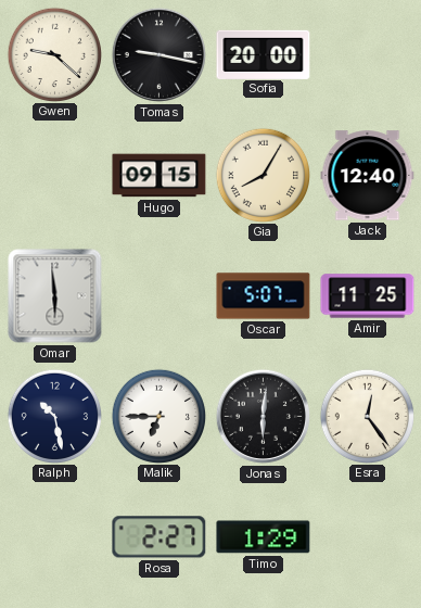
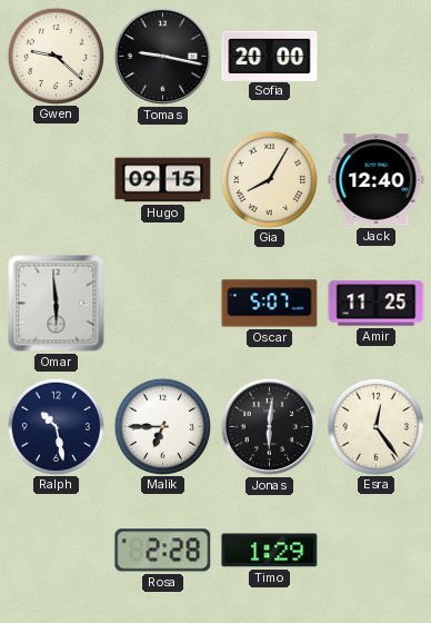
Rosa: 2:27 -> 2:28
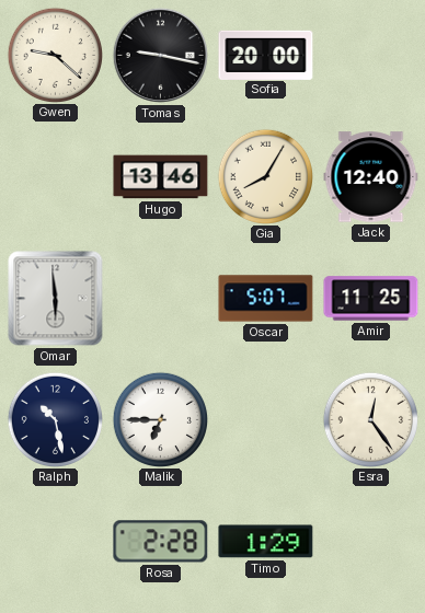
Hugo: 09:15 -> 13:46
Jonas: 6:01 -> none
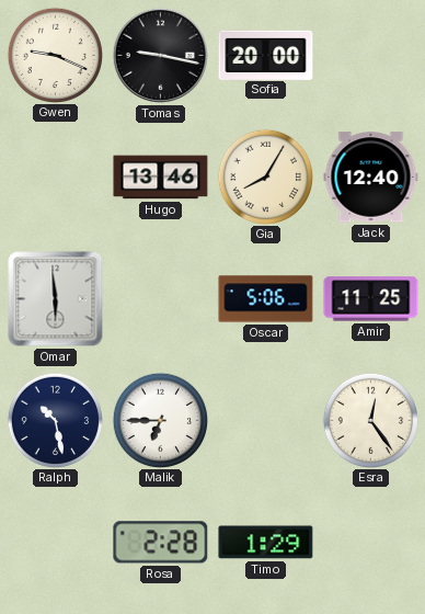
Gwen: 9:22 -> 9:19
Oscar: 5:07 -> 5:06
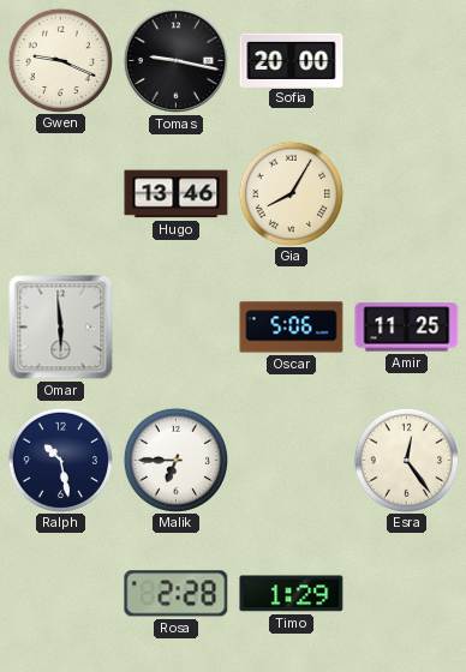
Jack: 12:40 -> none
